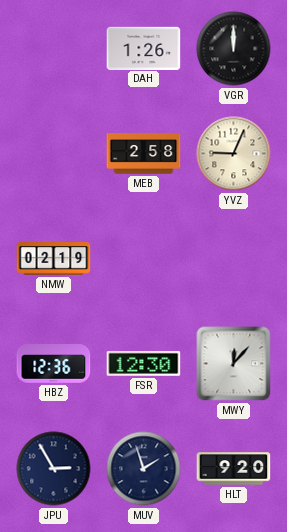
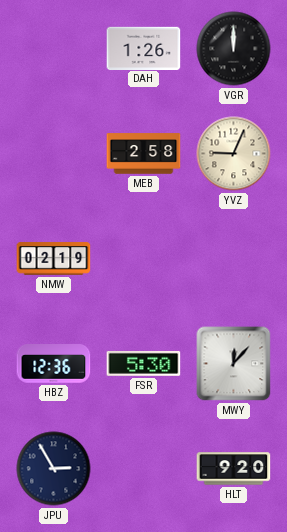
FSR: 12:30 -> 5:30
MUV: 1:57 -> none
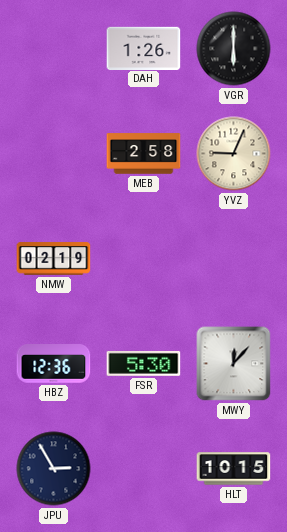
VGR: 12:00 -> 6:00
HLT: 9:20 -> 10:15
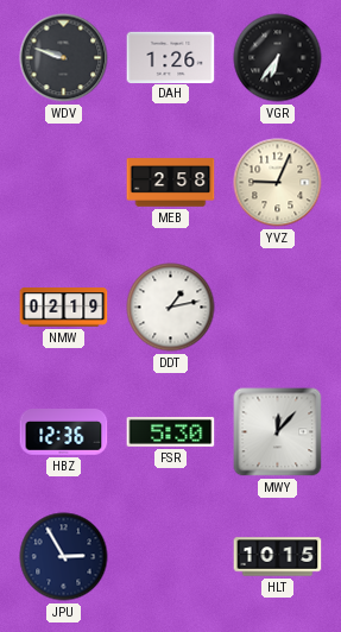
WDV: none -> 9:48
VGR: 6:00 -> 6:36
DDT: none -> 1:13
